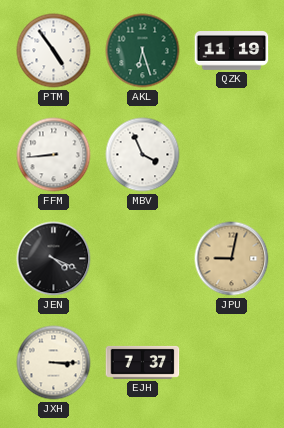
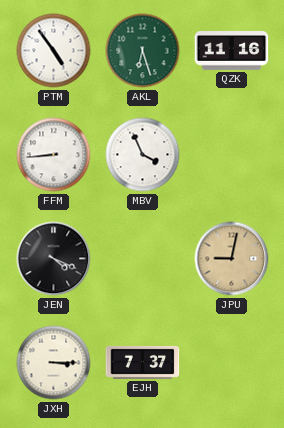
QZK: 11:19 -> 11:16
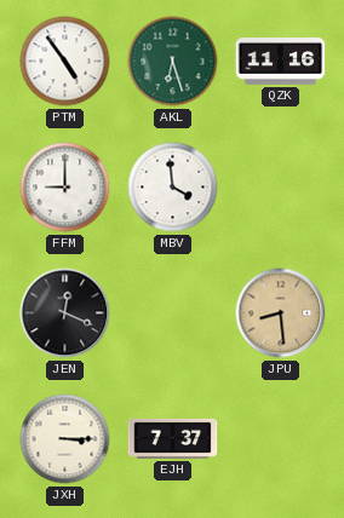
FFM: 8:44 -> 9:00
MBV: 3:56 -> 3:59
JEN: 4:19 -> 12:19
JPU: 9:02 -> 8:29
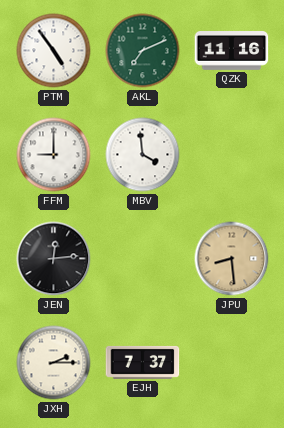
AKL: 6:27 -> 7:11
JEN: 12:19 -> 12:14
JXH: 3:15 -> 2:15
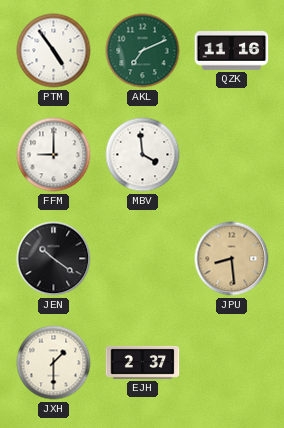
JEN: 12:14 -> 10:21
JXH: 2:15 -> 1:30
EJH: 7:37 -> 2:37
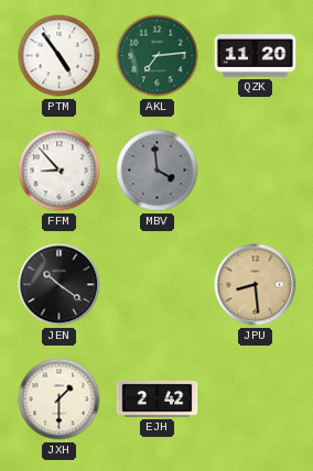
AKL: 7:11 -> 7:14
QZK: 11:16 -> 11:20
FFM: 9:00 -> 8:53
MBV dial: white -> grey
EJH: 2:37 -> 2:42
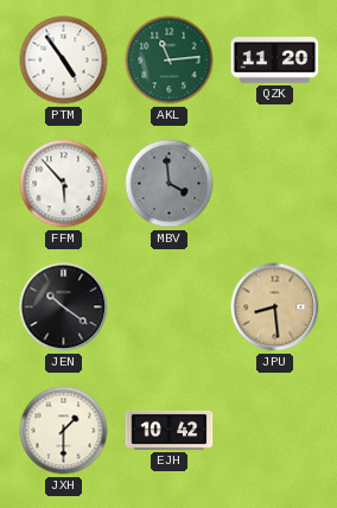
AKL: 7:14 -> 11:14
FFM: 8:53 -> 5:53
EJH: 2:42 -> 10:42
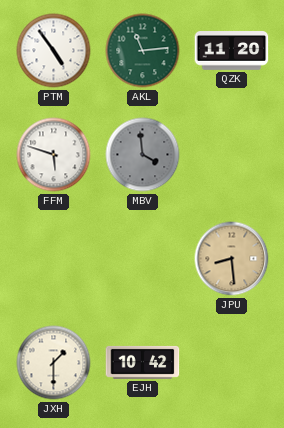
FFM: 5:53 -> 5:48
JEN: 10:21 -> none
